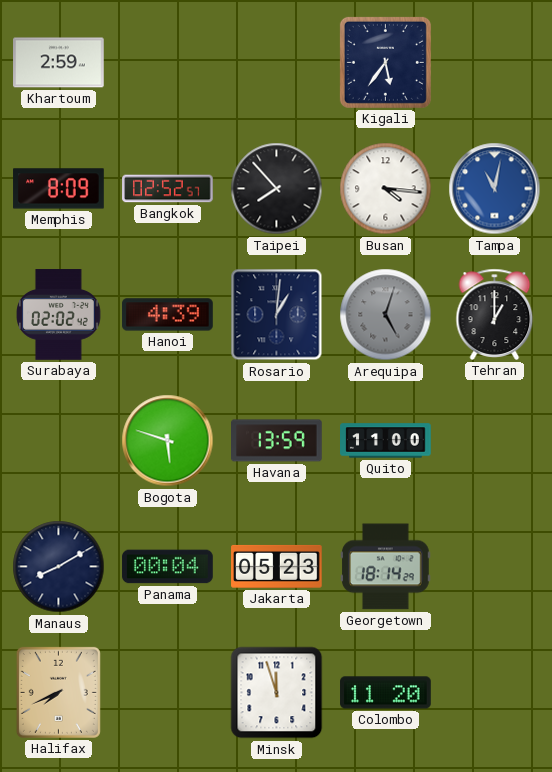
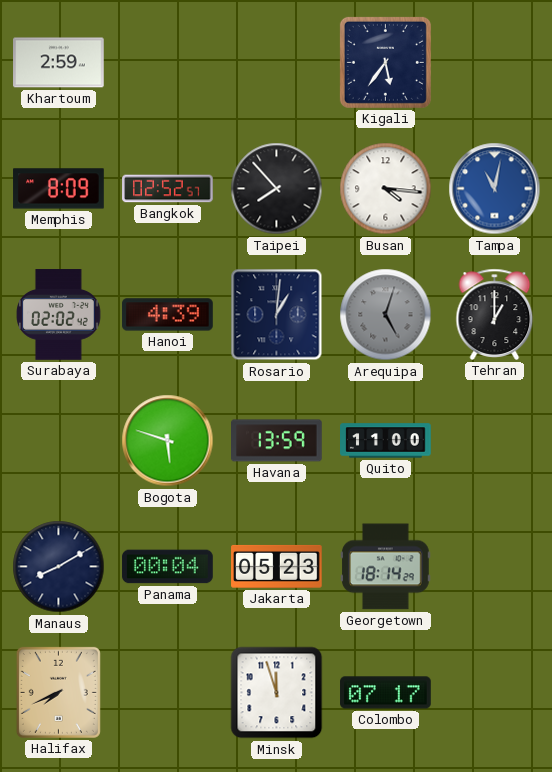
Colombo: 11:20 -> 07:17
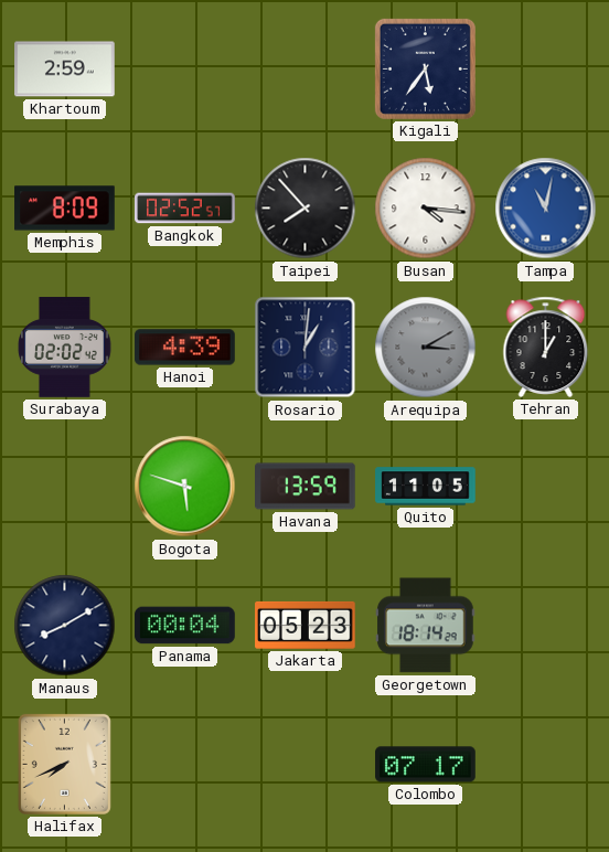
Arequipa: 5:03 -> 3:10
Quito: 11:00 -> 11:05
Minsk: 11:57 -> none
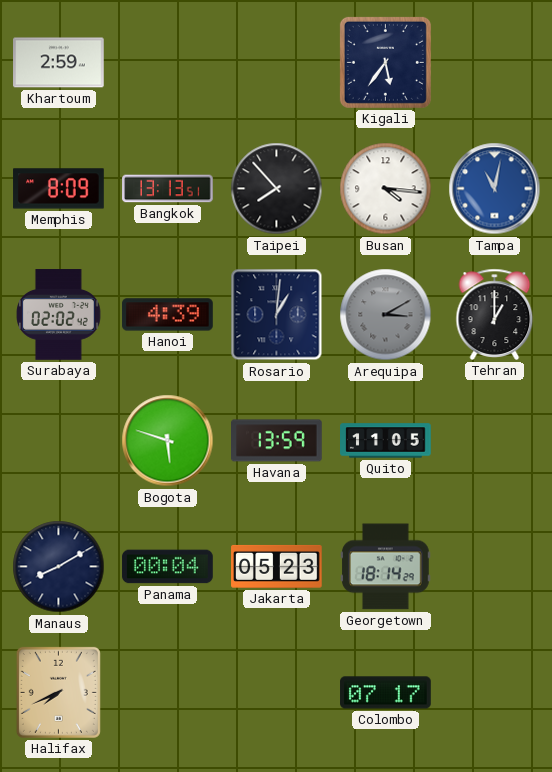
Bangkok: 02:52 -> 13:13
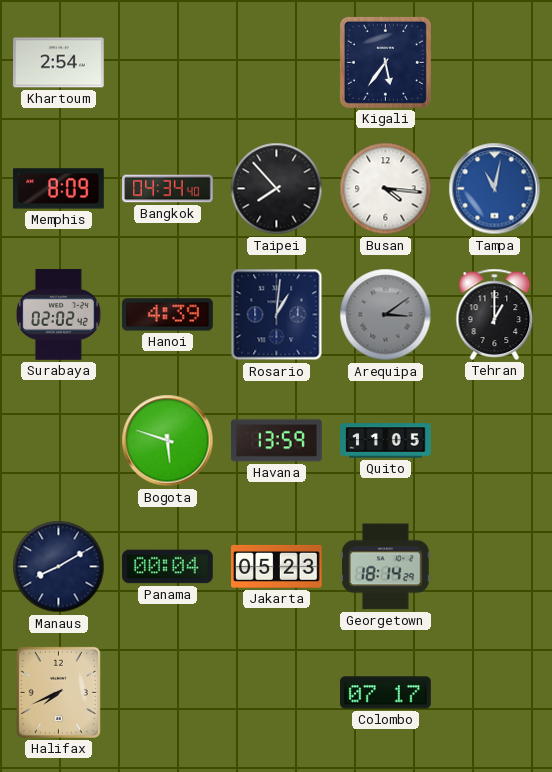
Khartoum: 2:59 -> 2:54
Bangkok: 13:13 -> 04:34
Arequipa: 3:10 -> 3:09
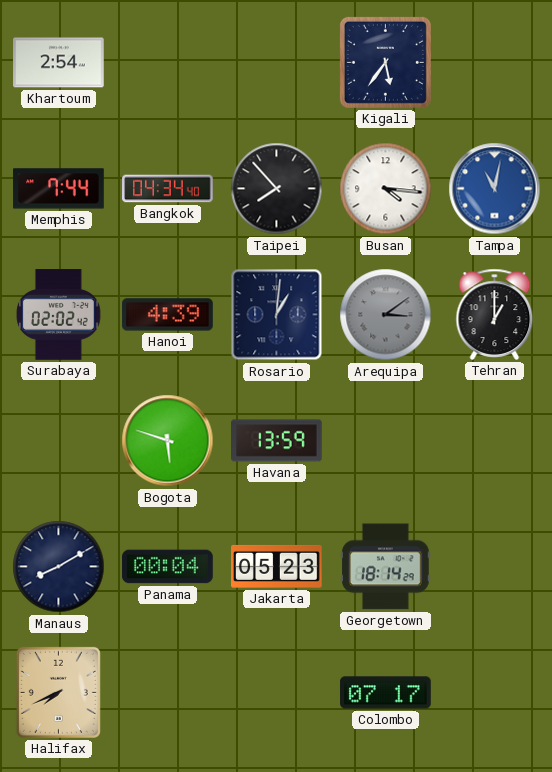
Memphis: 8:09 -> 7:44
Quito: 11:05 -> none
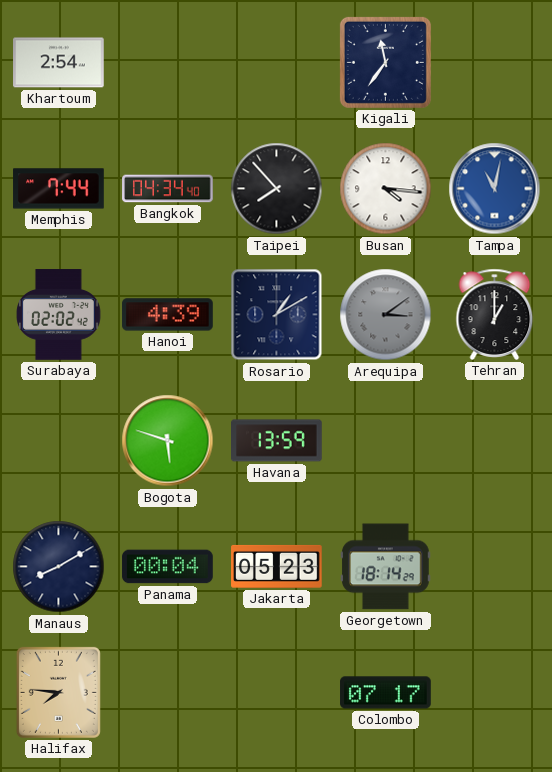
Kigali: 5:36 -> 11:36
Rosario: 1:01 -> 1:10
Halifax: 7:41 -> 7:46
